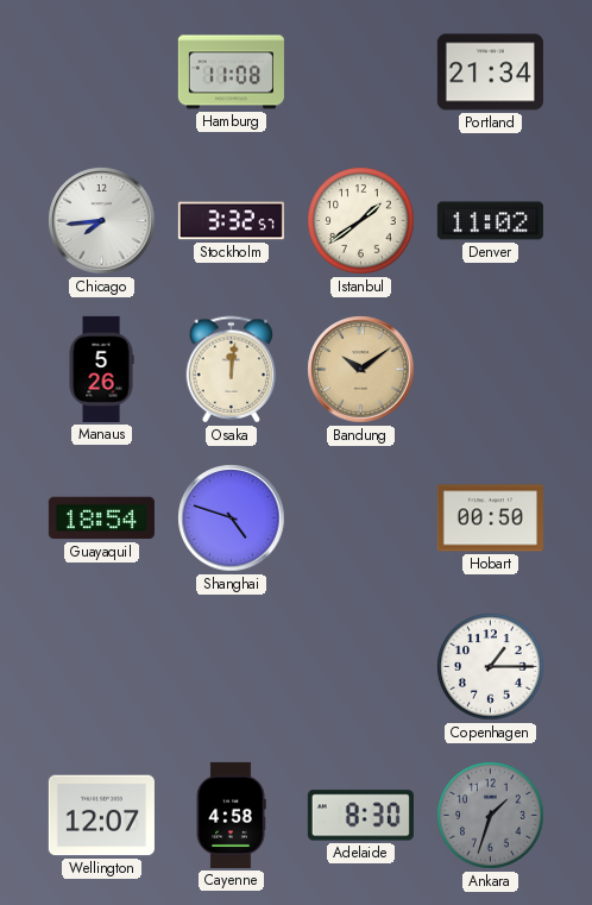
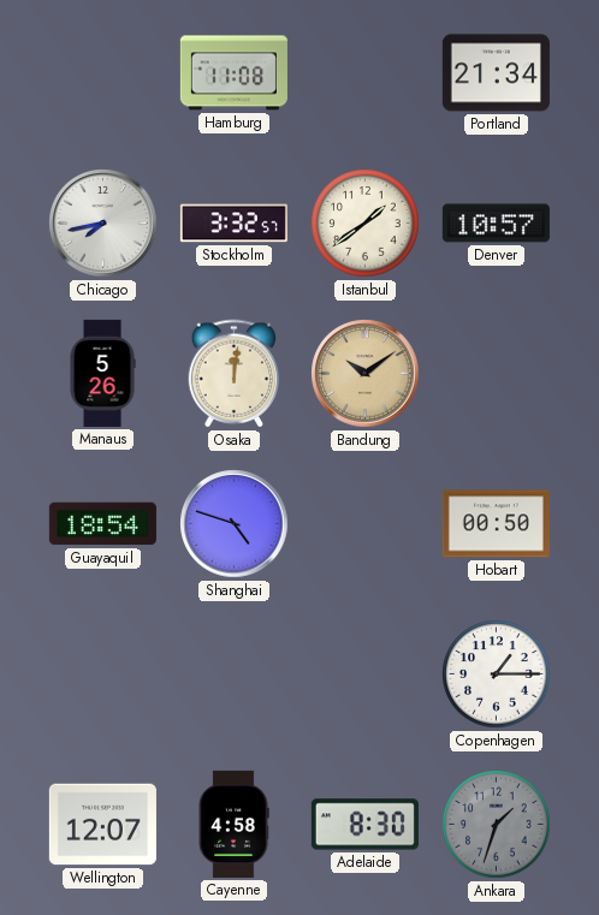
Chicago: 7:44 -> 7:43
Denver: 11:02 -> 10:57
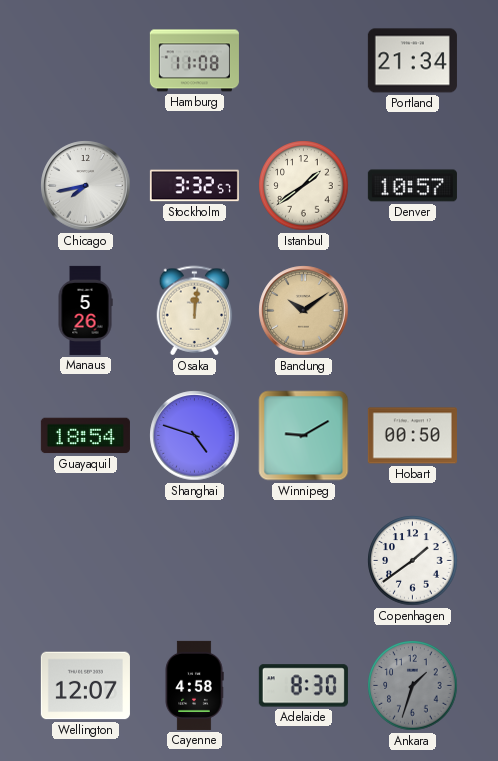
Winnipeg: none -> 9:10
Copenhagen: 1:15 -> 1:39
